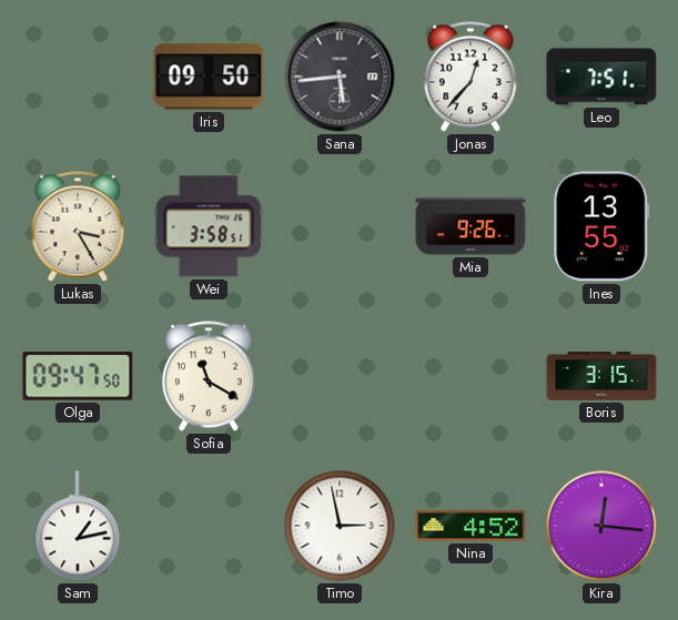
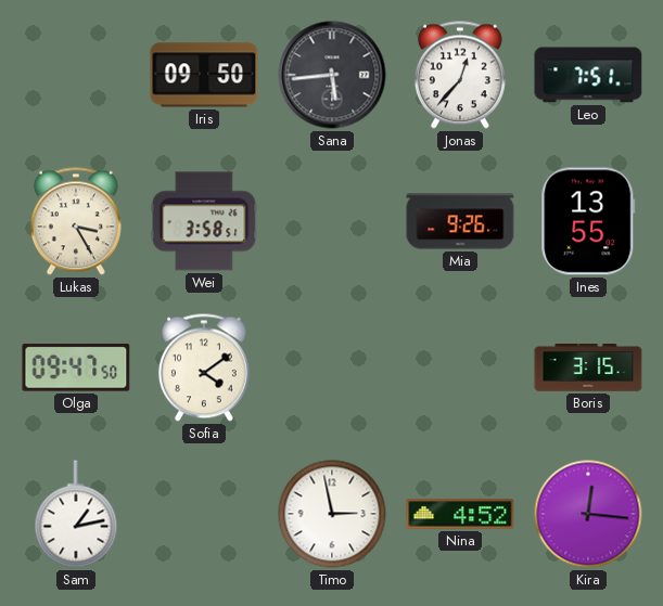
Sofia: 11:20 -> 4:09
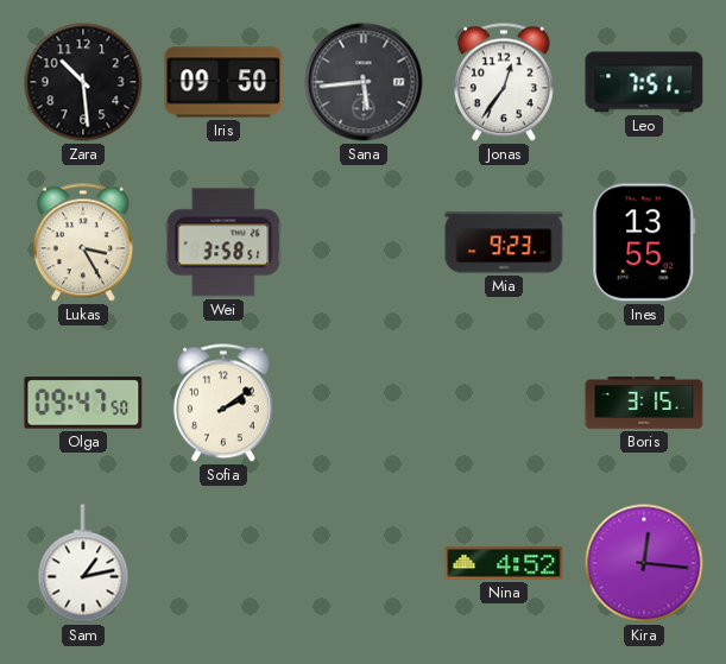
Zara: none -> 10:29
Jonas: 12:37 -> 12:36
Mia: 9:26 -> 9:23
Sofia: 4:09 -> 2:09
Timo: 2:58 -> none
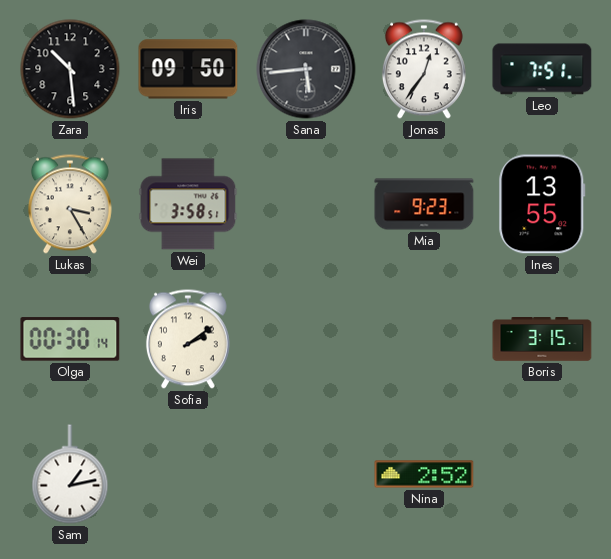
Olga: 09:47 -> 00:30
Nina: 4:52 -> 2:52
Kira: 12:16 -> none
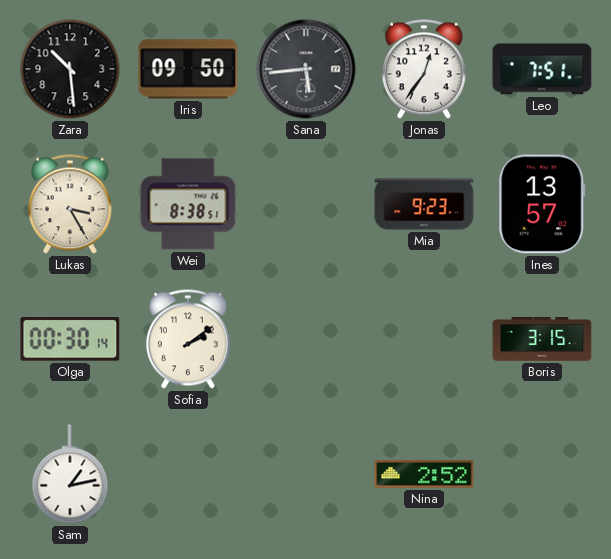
Wei: 3:58 -> 8:38
Ines: 13:55 -> 13:57
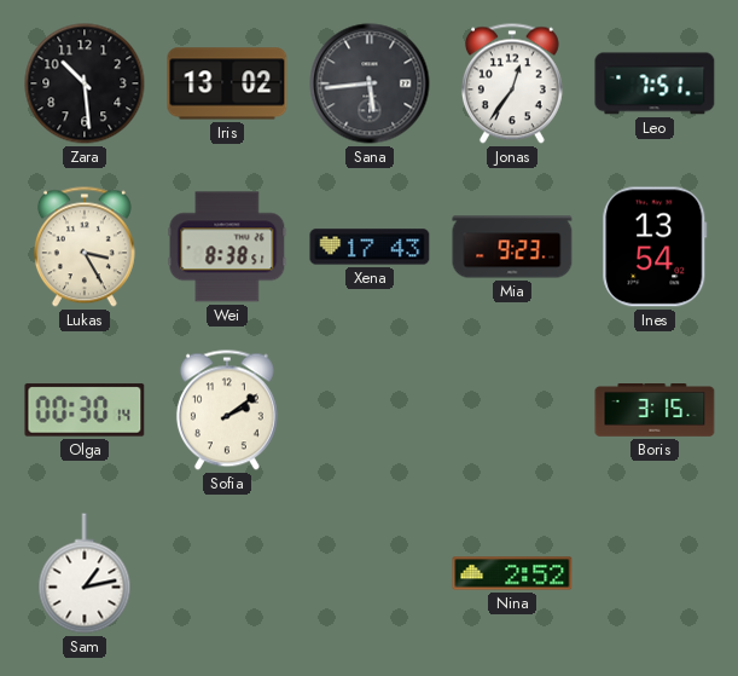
Iris: 09:50 -> 13:02
Xena: none -> 17:43
Ines: 13:57 -> 13:54
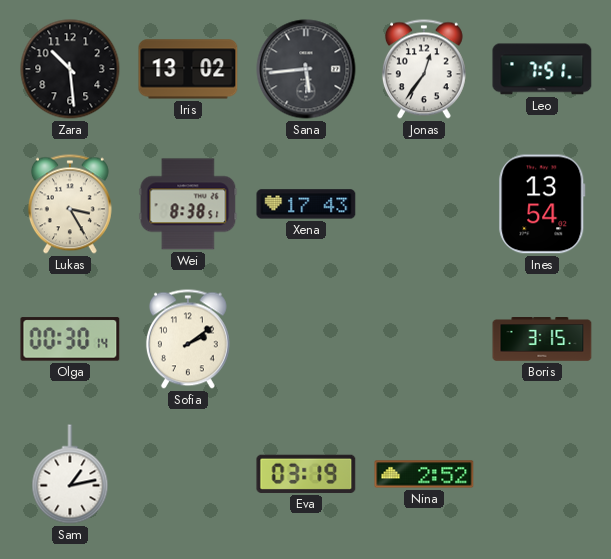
Mia: 9:23 -> none
Eva: none -> 03:19
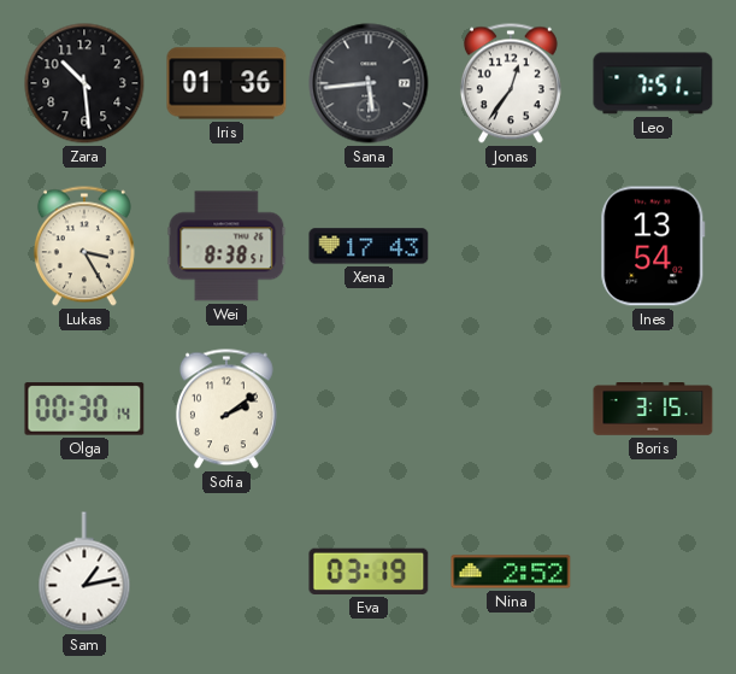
Iris: 13:02 -> 01:36
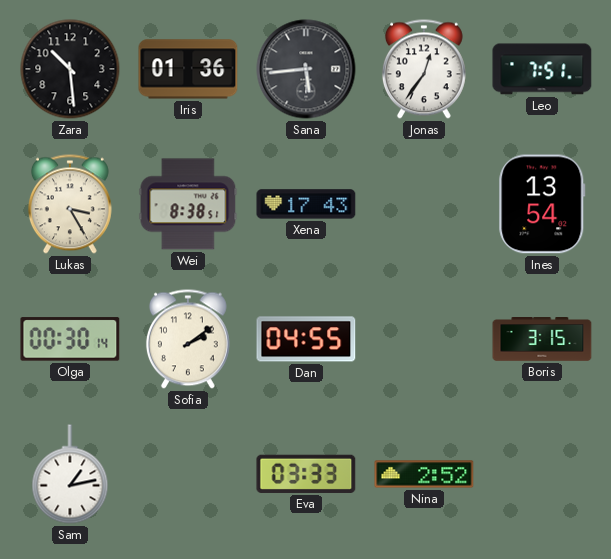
Dan: none -> 04:55
Eva: 03:19 -> 03:33
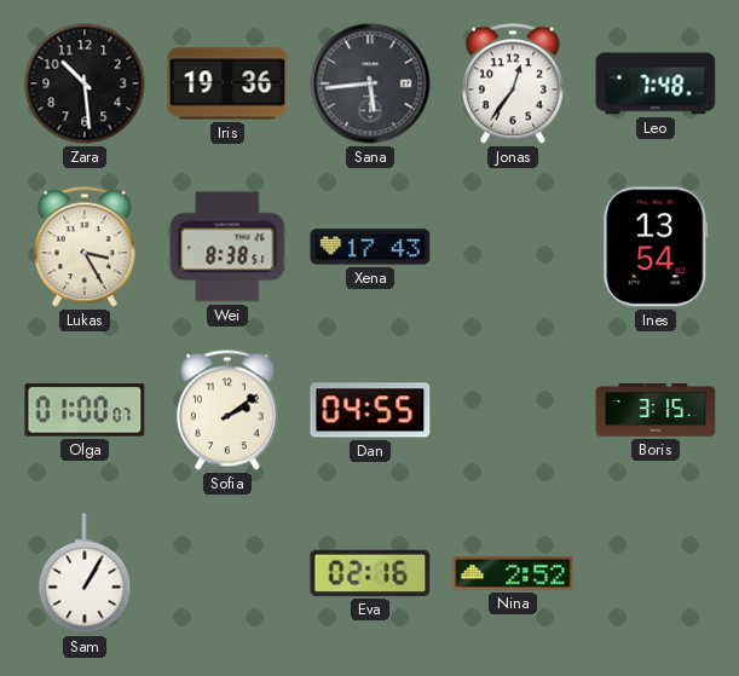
Iris: 01:36 -> 19:36
Leo: 7:51 -> 7:48
Olga: 00:30 -> 01:00
Sam: 1:13 -> 1:05
Eva: 03:33 -> 02:16
